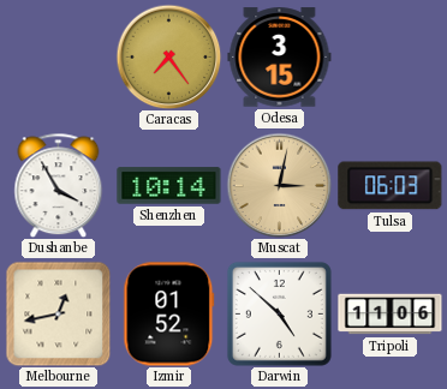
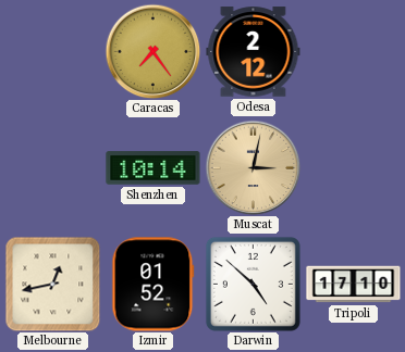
Odesa: 3:15 -> 2:12
Dushanbe: 3:55 -> none
Tulsa: 06:03 -> none
Tripoli: 11:06 -> 17:10
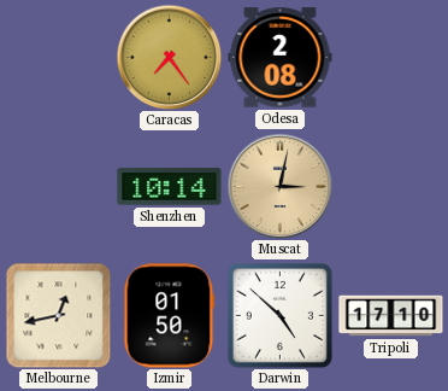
Odesa: 2:12 -> 2:08
Izmir: 01:52 -> 01:50
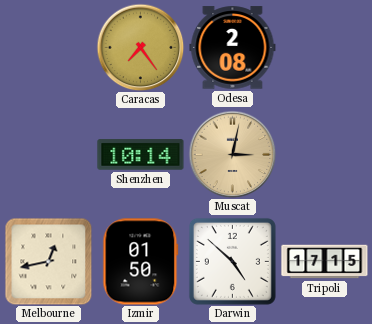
Tripoli: 17:10 -> 17:15
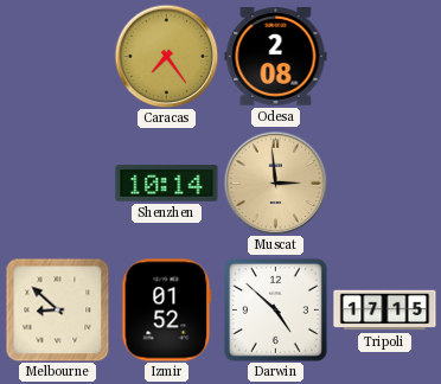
Muscat: 3:02 -> 2:59
Melbourne: 12:43 -> 8:52
Izmir: 01:50 -> 01:52
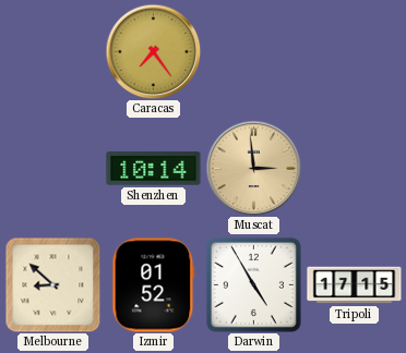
Odesa: 2:08 -> none
Darwin: 4:52 -> 4:55
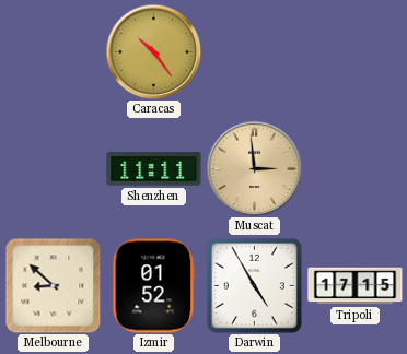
Caracas: 7:24 -> 10:24
Shenzhen: 10:14 -> 11:11
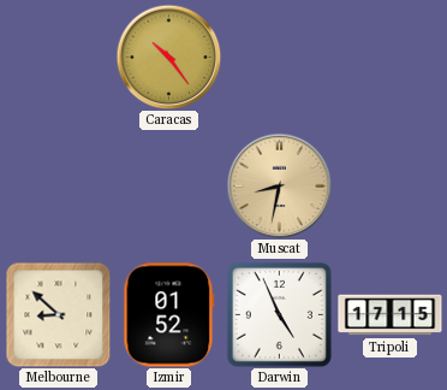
Shenzhen: 11:11 -> none
Muscat: 2:59 -> 8:32
Darwin: 4:55 -> 4:56
